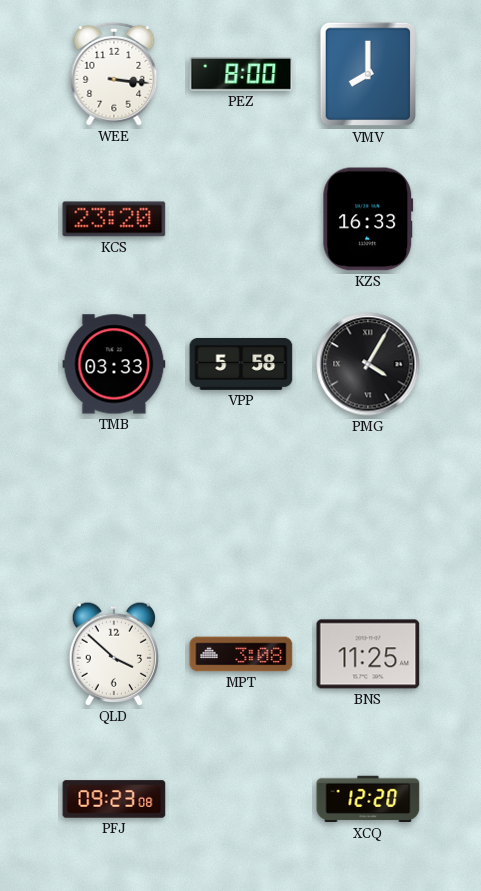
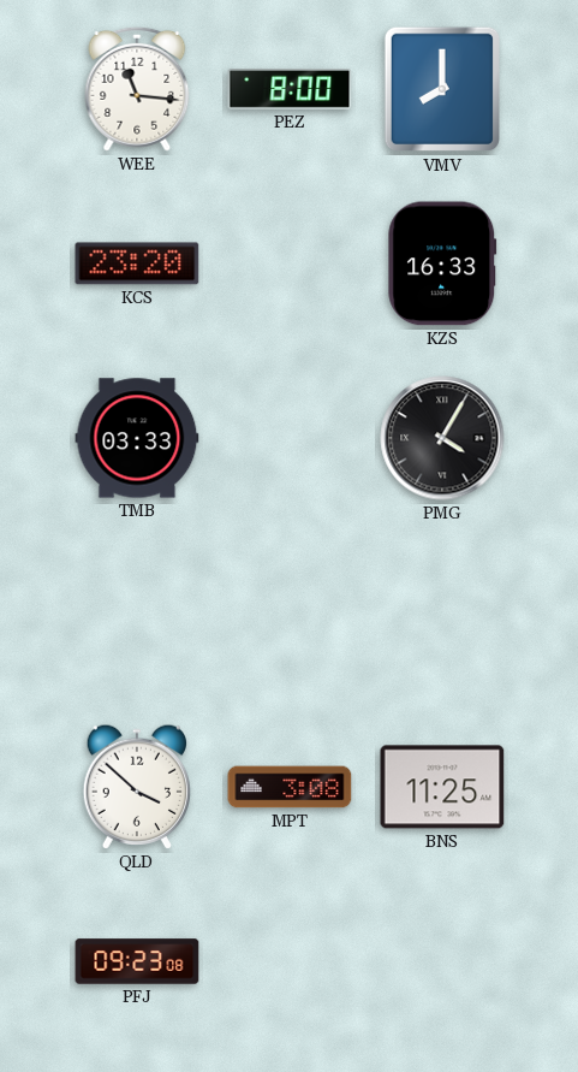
WEE: 3:16 -> 11:16
VPP: 5:58 -> none
XCQ: 12:20 -> none
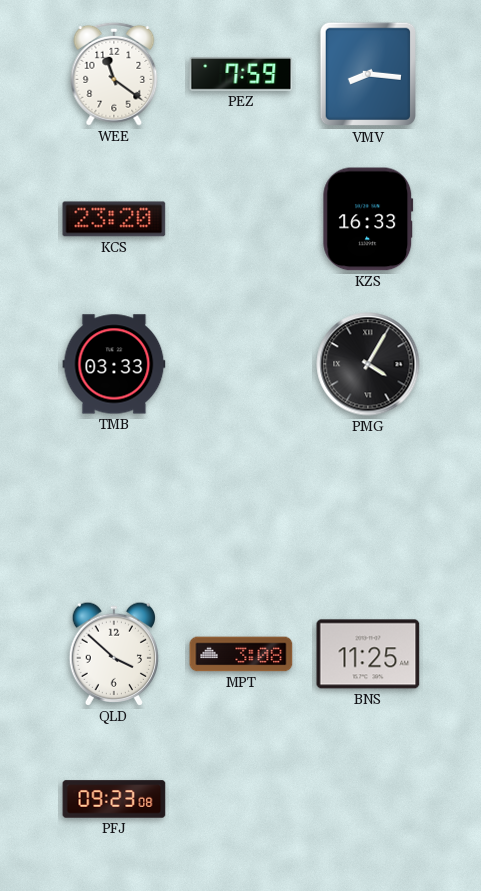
WEE: 11:16 -> 11:21
PEZ: 8:00 -> 7:59
VMV: 8:00 -> 8:16
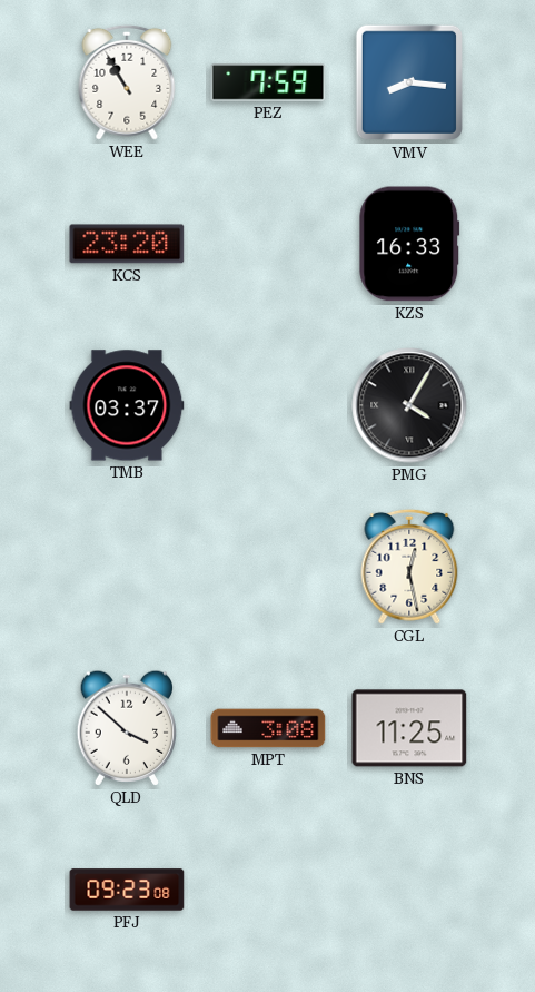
WEE: 11:21 -> 10:55
TMB: 03:33 -> 03:37
CGL: none -> 12:28
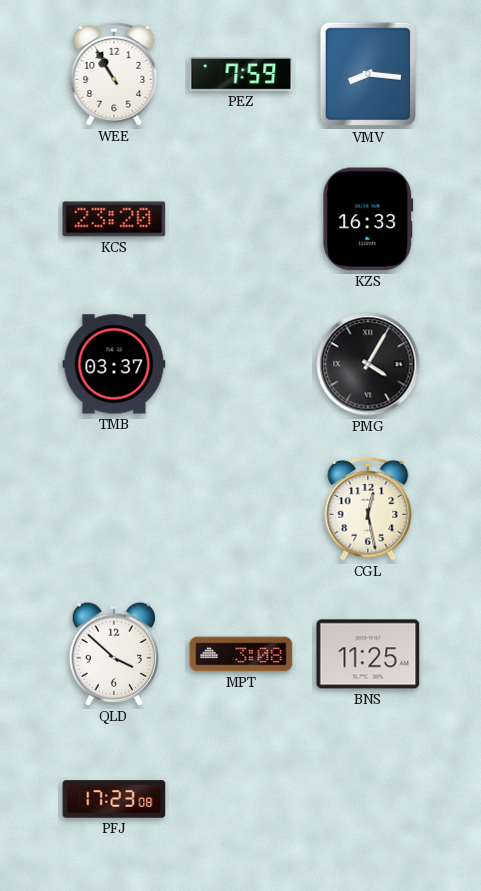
PFJ: 09:23 -> 17:23
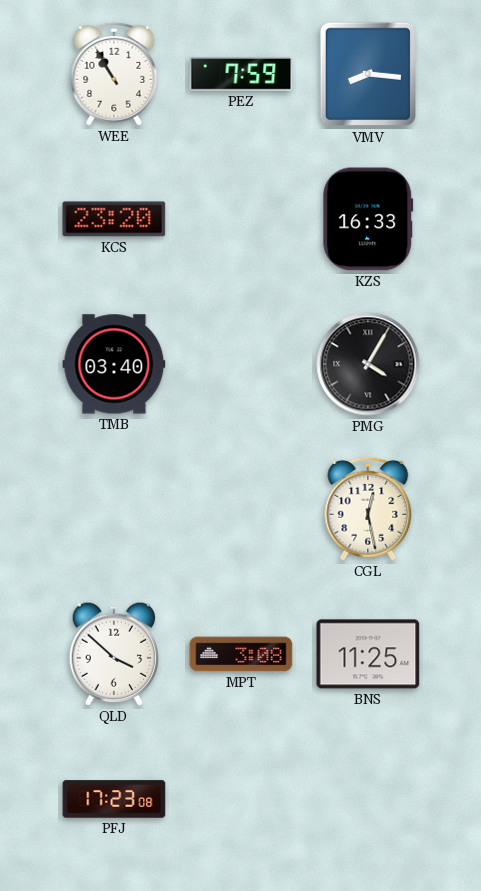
TMB: 03:37 -> 03:40
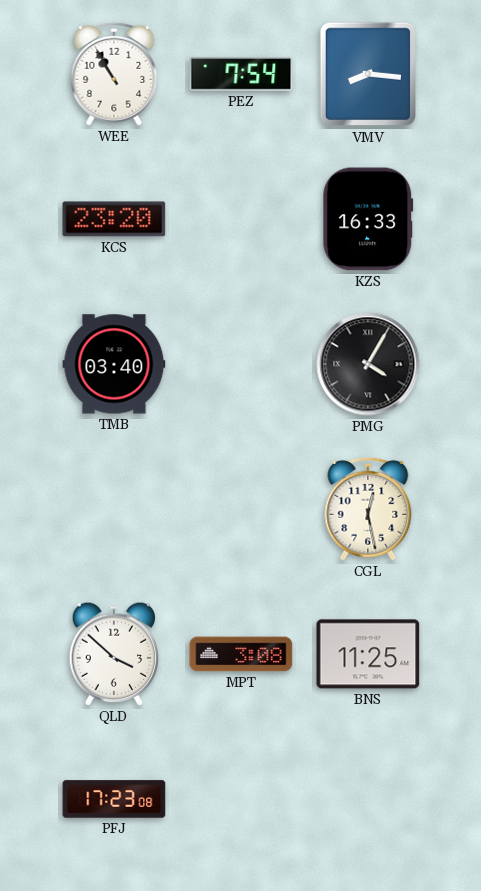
PEZ: 7:59 -> 7:54
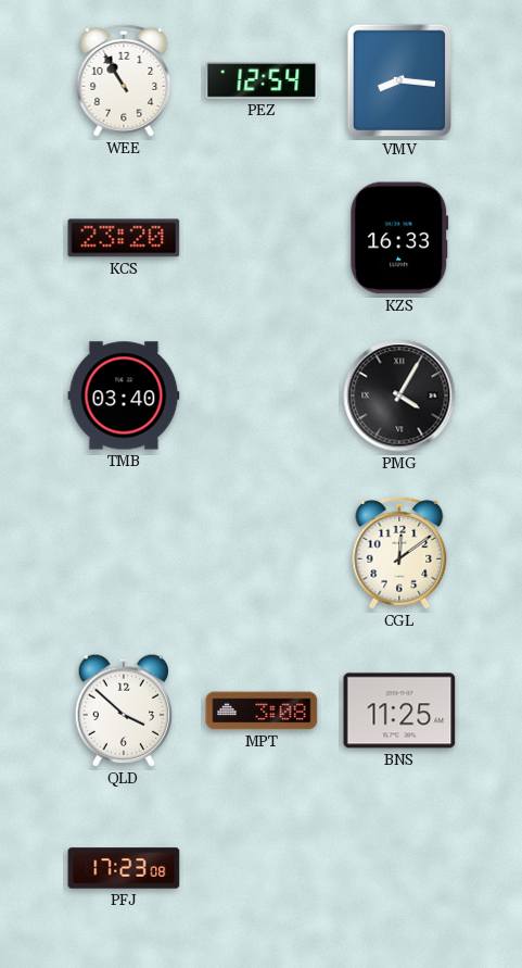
PEZ: 7:54 -> 12:54
CGL: 12:28 -> 12:09
